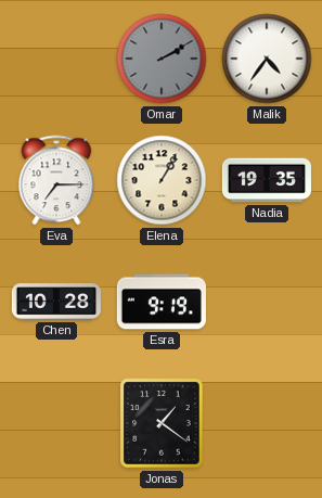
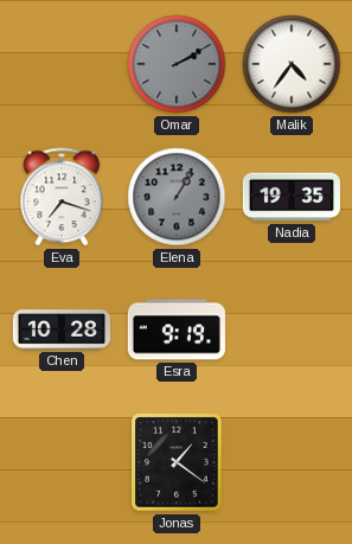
Eva: 7:15 -> 7:18
Elena dial: cream -> grey
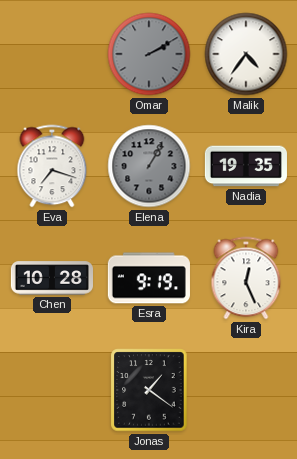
Kira: none -> 12:26
